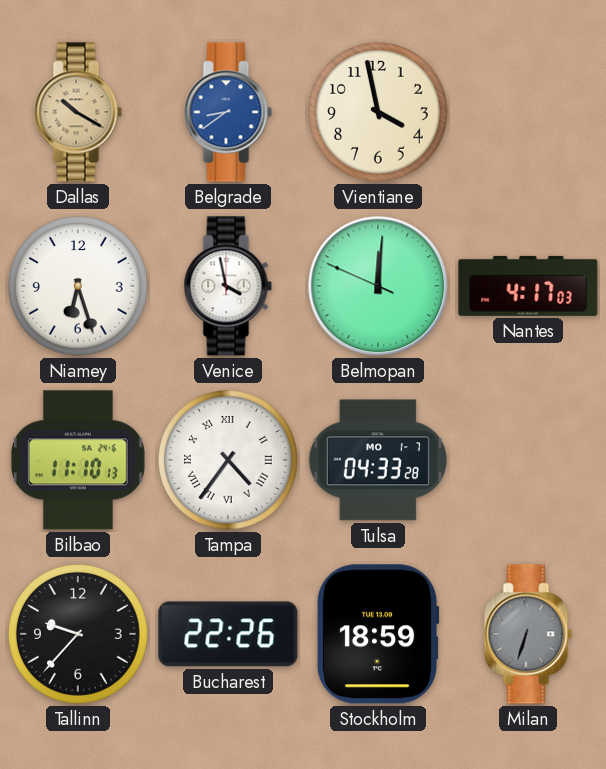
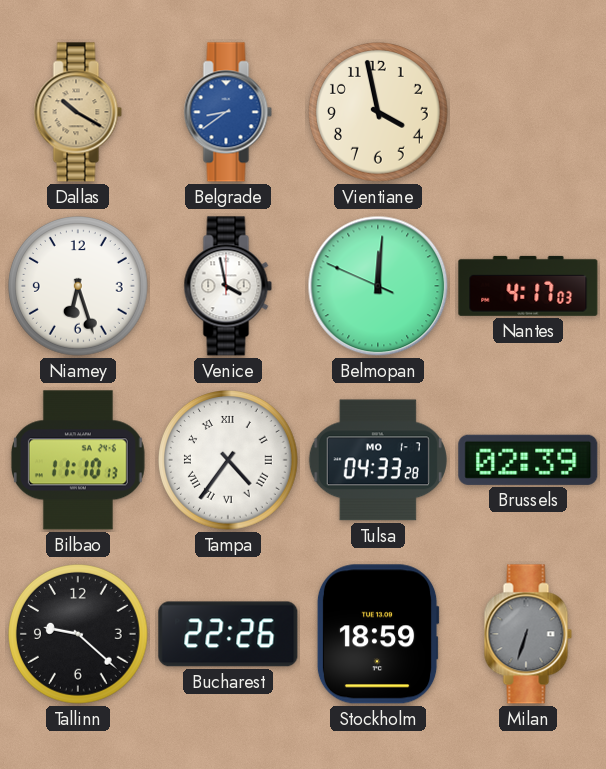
Brussels: none -> 02:39
Tallinn: 9:37 -> 9:22
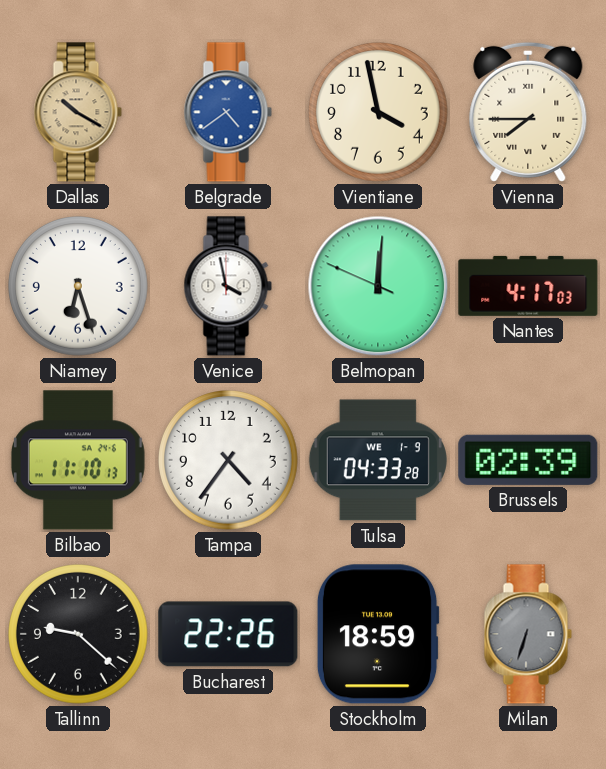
Belgrade: 8:39 -> 4:39
Vienna: none -> 7:45
Tampa numerals: Roman -> Arabic
Tulsa date: MO 1-7 -> WE 1-9
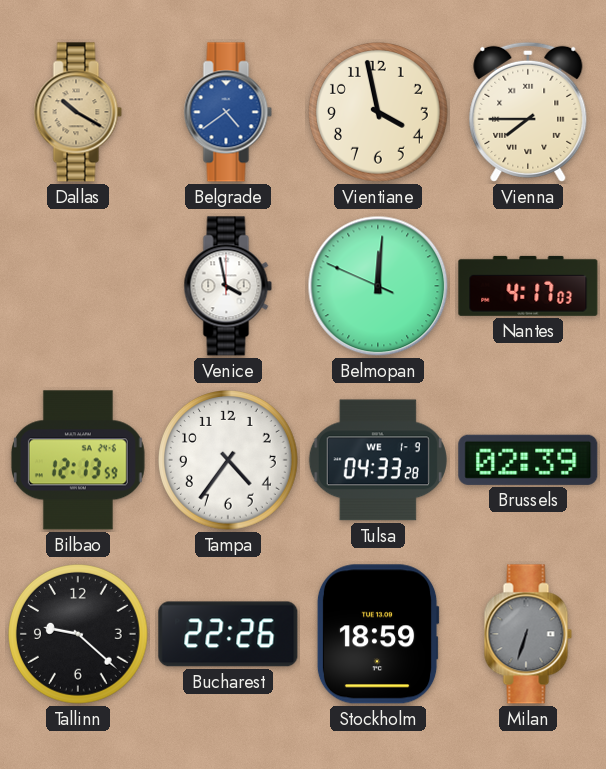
Niamey: 6:27 -> none
Bilbao: 11:10 -> 12:13
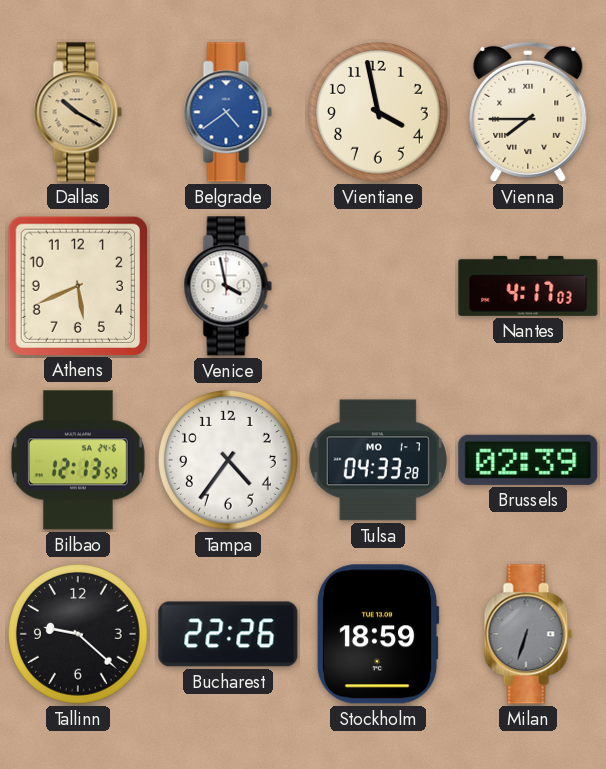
Athens: none -> 5:41
Belmopan: 12:00 -> none
Tulsa date: WE 1-9 -> MO 1-7
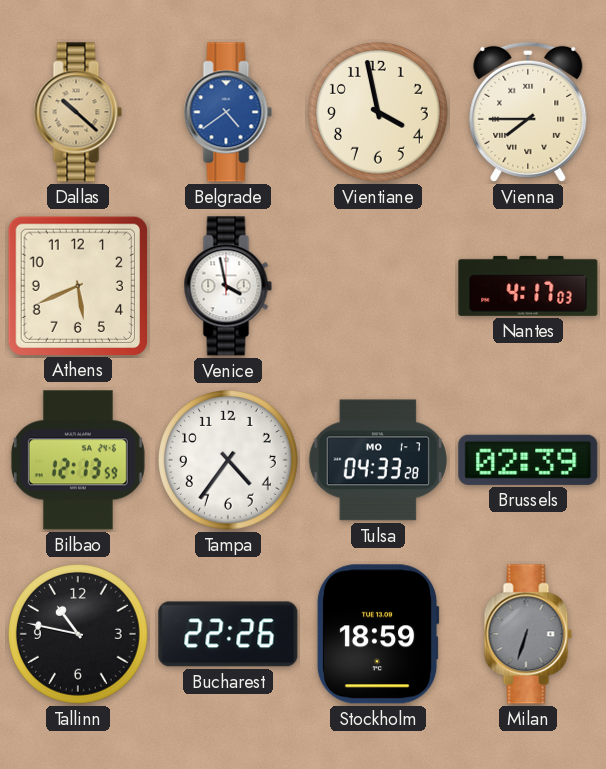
Dallas: 10:20 -> 10:22
Tallinn: 9:22 -> 10:47
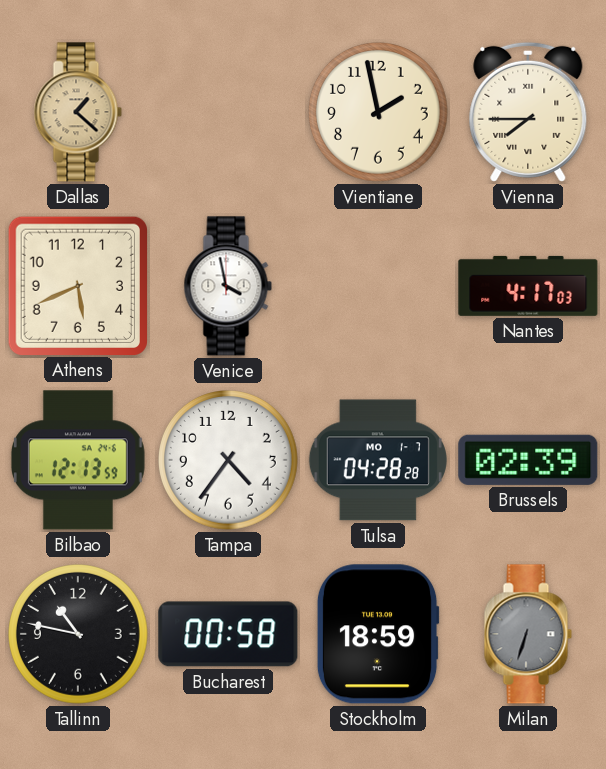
Dallas: 10:22 -> 1:22
Belgrade: 4:39 -> none
Vientiane: 3:58 -> 1:58
Tulsa: 04:33 -> 04:28
Bucharest: 22:26 -> 00:58
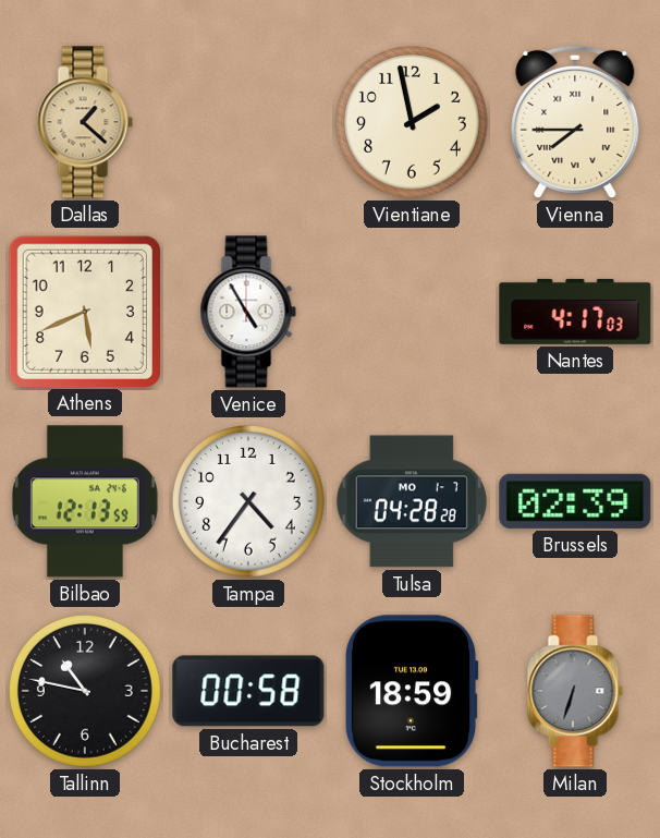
Venice: 3:58 -> 4:55
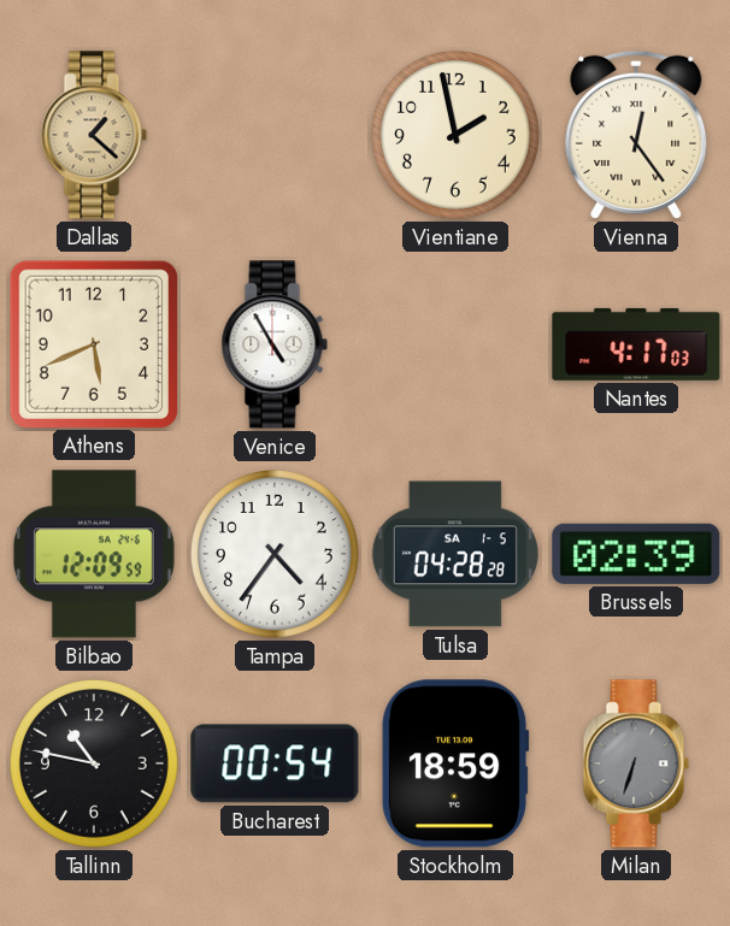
Vienna: 7:45 -> 12:24
Bilbao: 12:13 -> 12:09
Tulsa date: MO 1-7 -> SA 1-5
Bucharest: 00:58 -> 00:54
